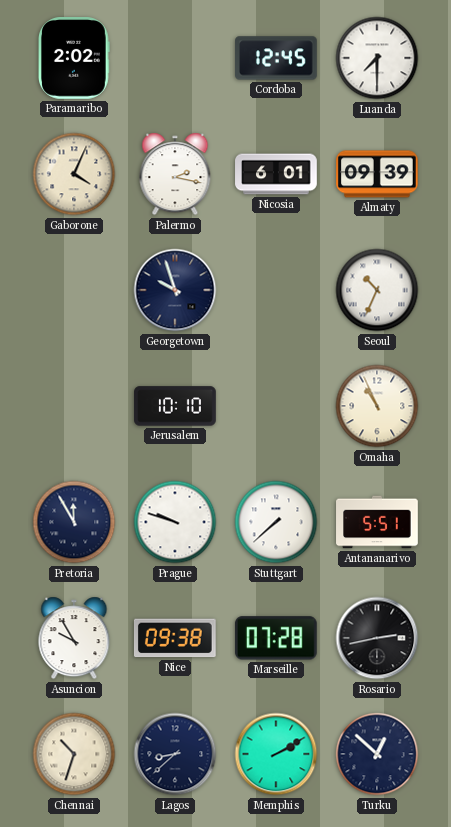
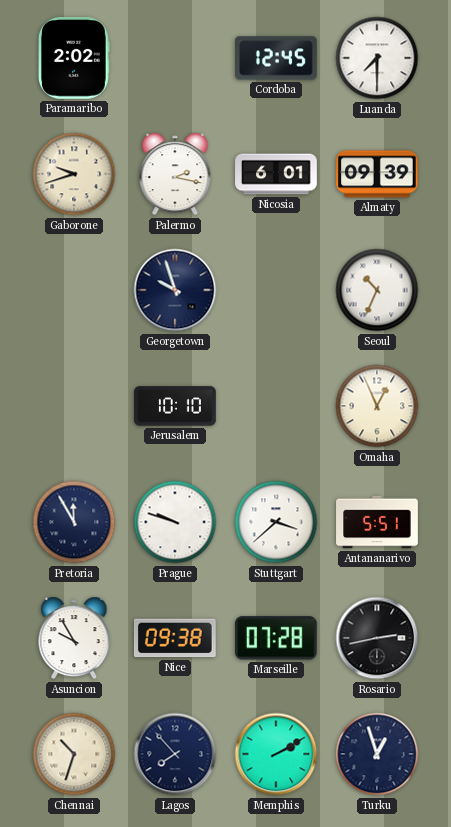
Gaborone: 4:04 -> 9:42
Omaha: 10:56 -> 12:56
Stuttgart: 7:38 -> 3:38
Lagos: 8:38 -> 7:53
Turku: 12:52 -> 12:57
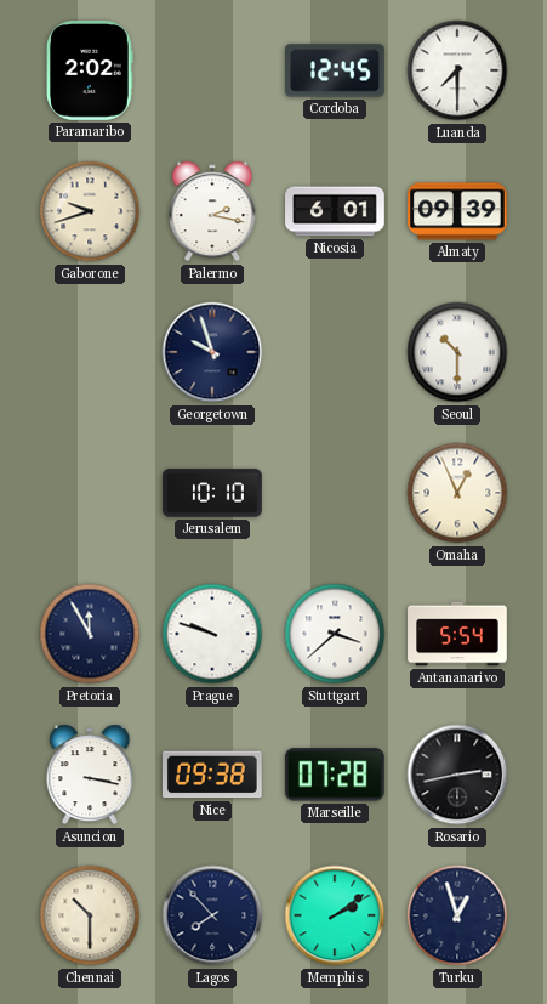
Seoul: 10:34 -> 10:30
Antananarivo: 5:51 -> 5:54
Asuncion: 9:55 -> 3:17
Chennai: 10:33 -> 10:30
Memphis: 2:10 -> 2:09
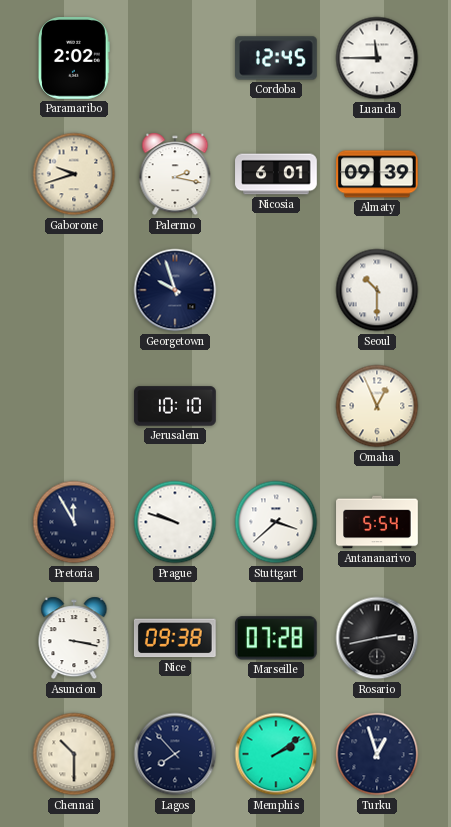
Luanda: 7:30 -> 11:45
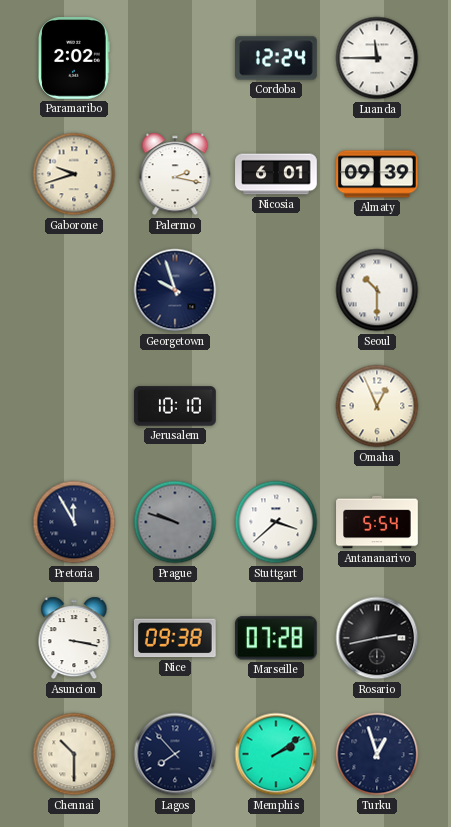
Cordoba: 12:45 -> 12:24
Prague dial: white -> grey
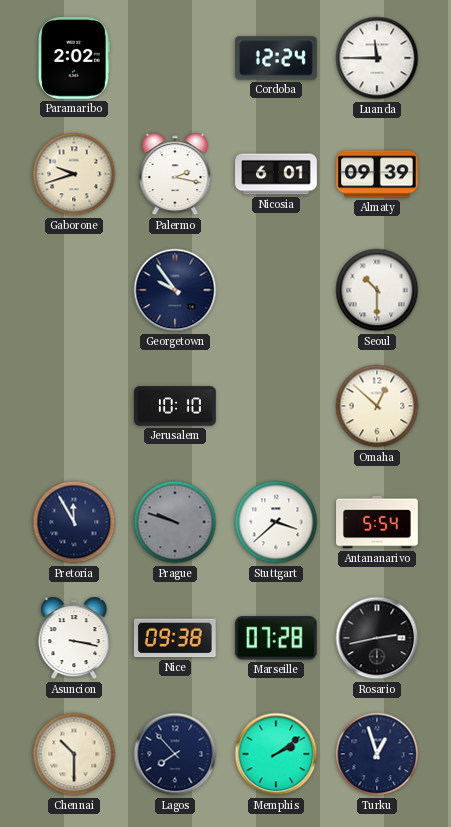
Georgetown: 9:57 -> 9:54
Omaha: 12:56 -> 12:52
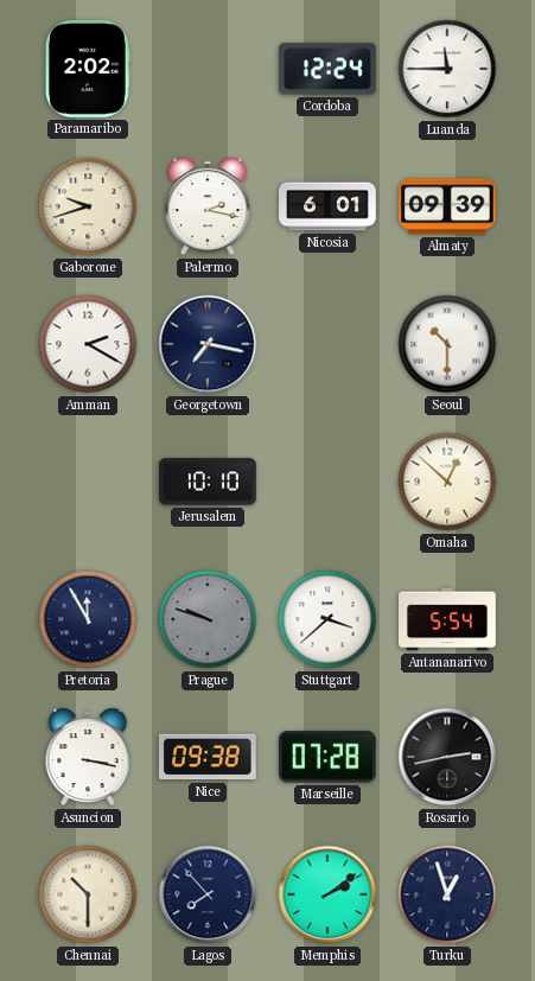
Amman: none -> 2:20
Georgetown: 9:54 -> 7:17
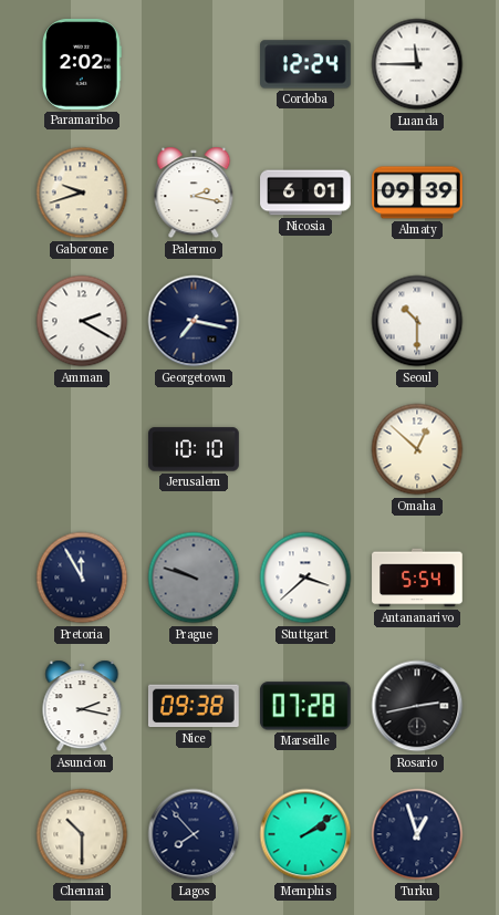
Asuncion: 3:17 -> 2:17
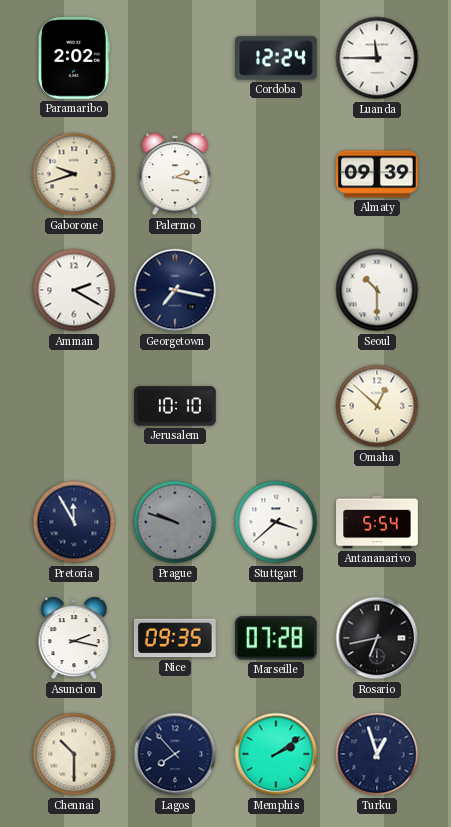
Nicosia: 6:01 -> none
Nice: 09:38 -> 09:35
Rosario: 2:43 -> 6:43
